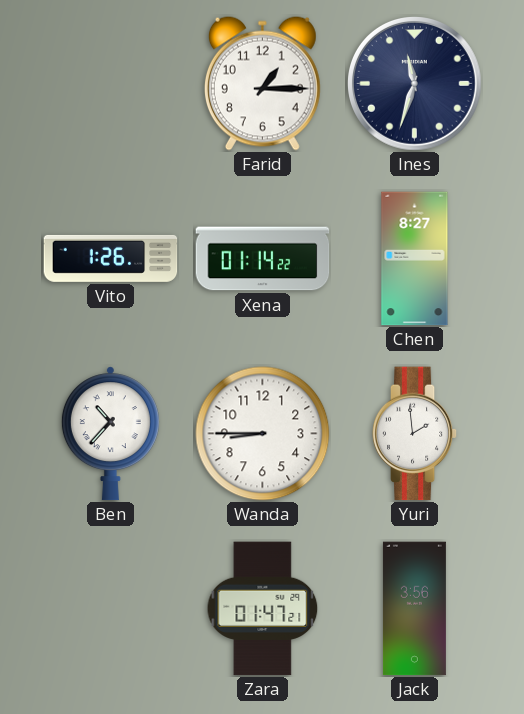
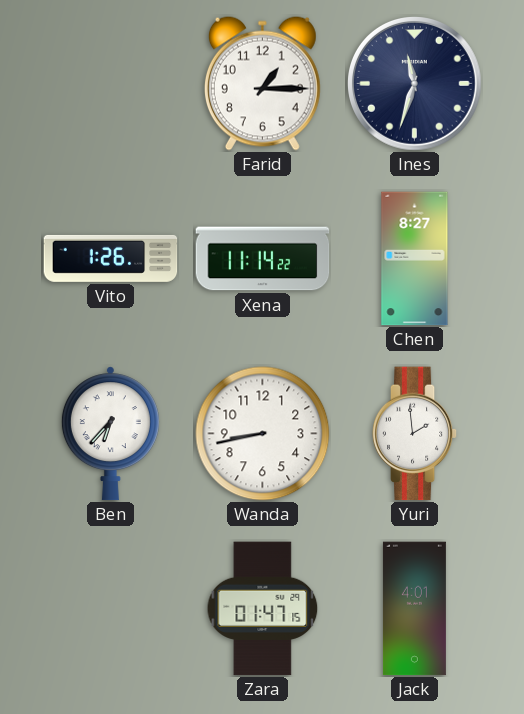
Xena: 01:14 -> 11:14
Ben: 10:37 -> 6:37
Wanda: 8:45 -> 8:43
Zara: 01:47:21 -> 01:47:15
Jack: 3:56 -> 4:01
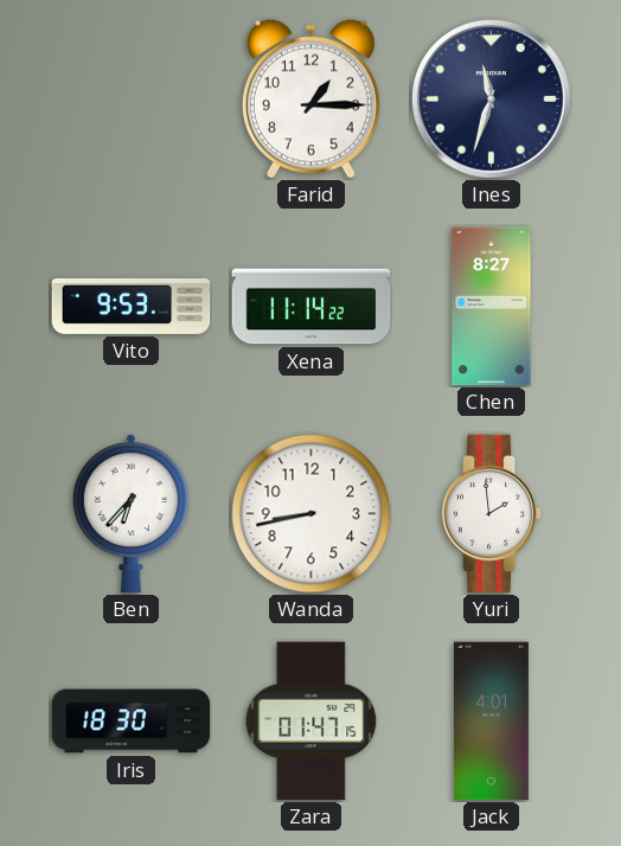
Vito: 1:26 -> 9:53
Iris: none -> 18:30
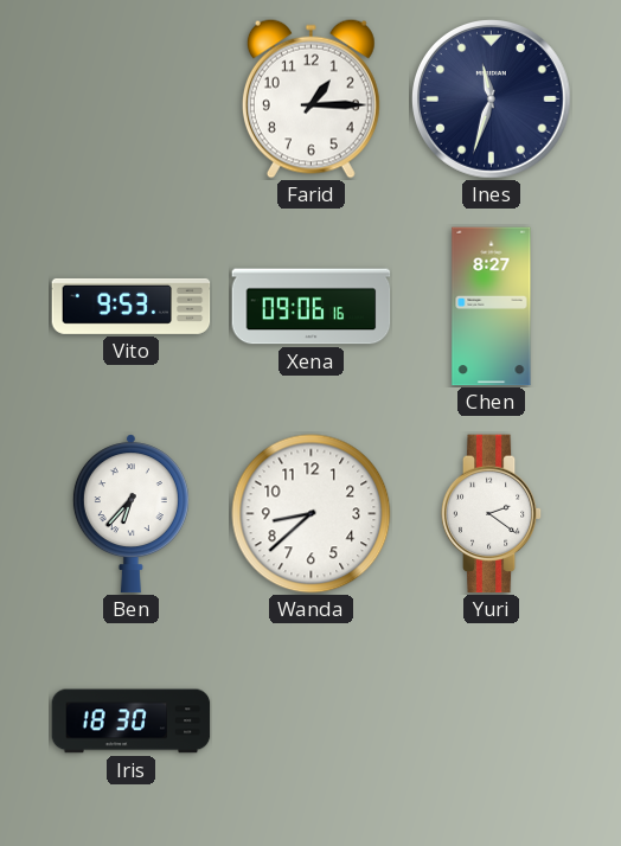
Xena: 11:14 -> 09:06
Wanda: 8:43 -> 8:38
Yuri: 1:59 -> 2:21
Zara: 01:47 -> none
Jack: 4:01 -> none
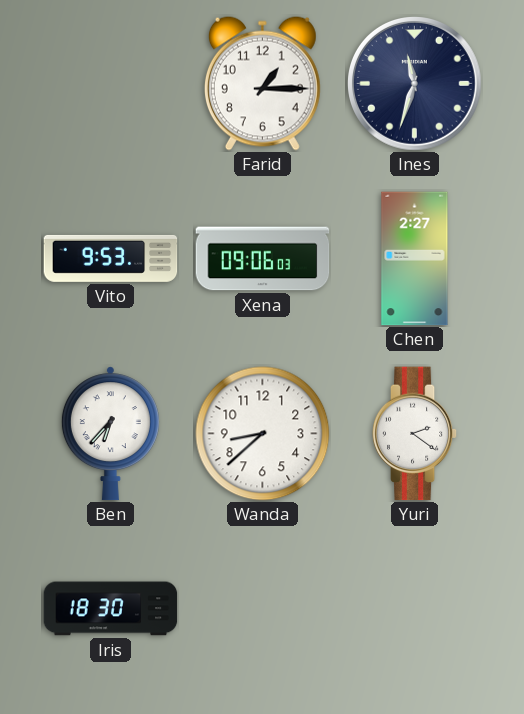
Xena: 09:06:16 -> 09:06:03
Chen: 8:27 -> 2:27
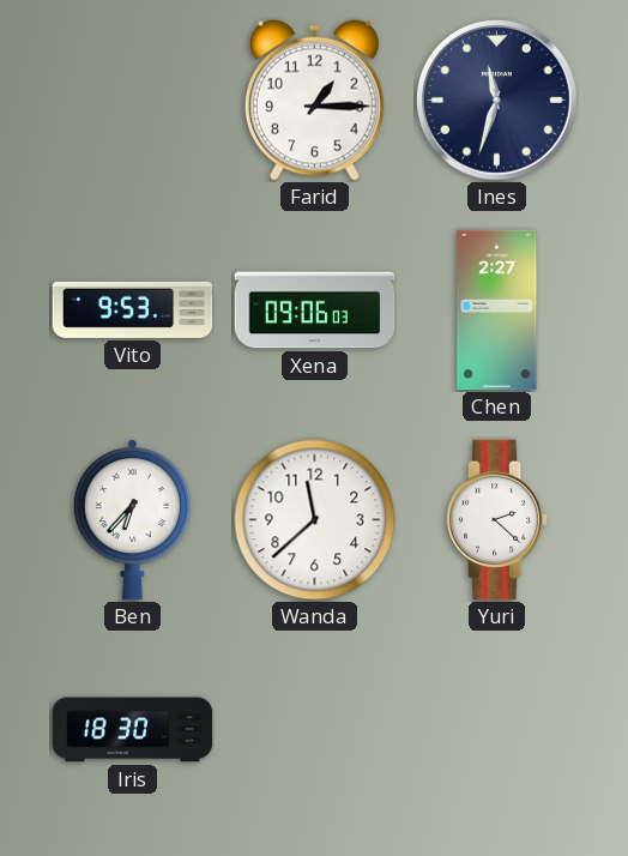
Wanda: 8:38 -> 11:38
Yuri: 2:21 -> 2:22
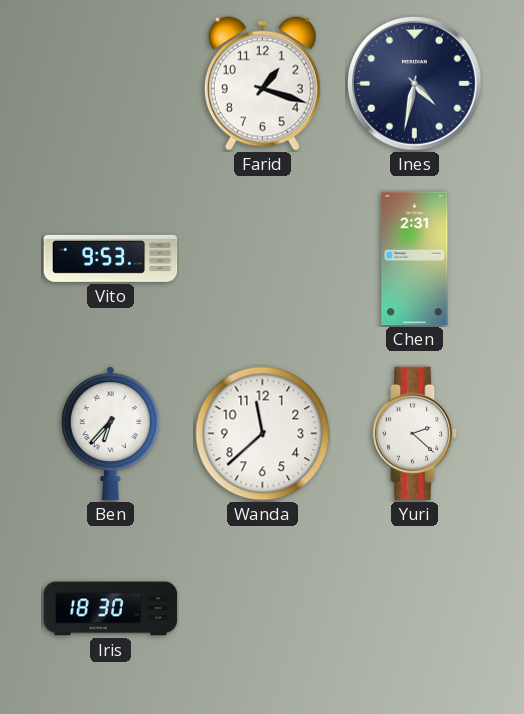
Farid: 1:15 -> 1:18
Ines: 11:33 -> 4:32
Xena: 09:06 -> none
Chen: 2:27 -> 2:31
